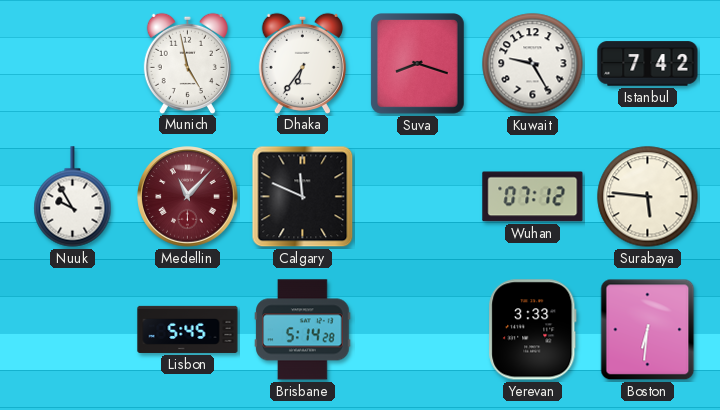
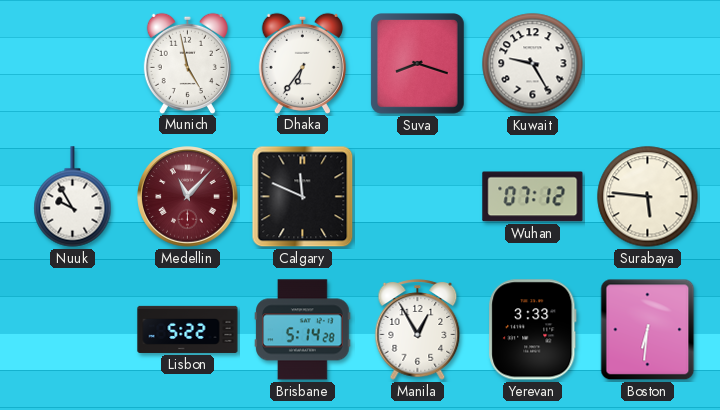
Istanbul: 7:42 -> none
Lisbon: 5:45 -> 5:22
Manila: none -> 12:55
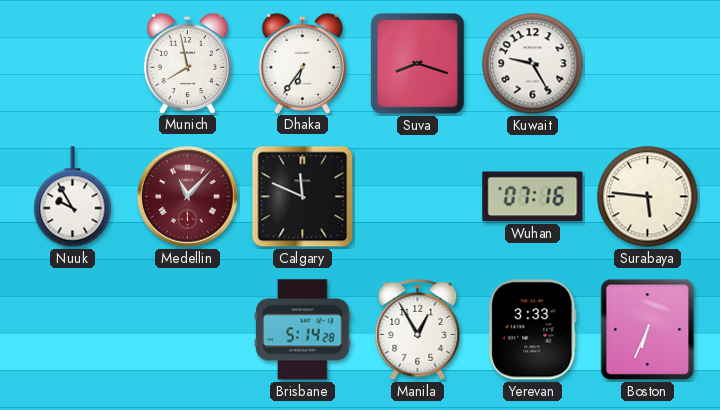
Munich: 4:58 -> 7:58
Wuhan: 07:12 -> 07:16
Lisbon: 5:22 -> none
Boston: 6:31 -> 6:34
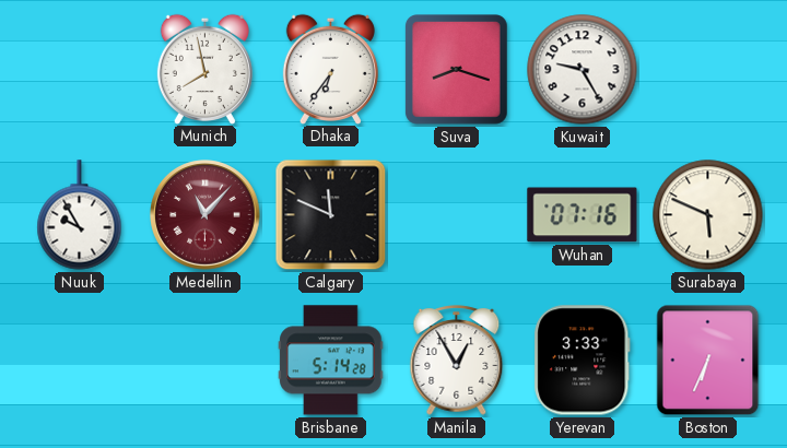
Surabaya: 5:46 -> 5:49
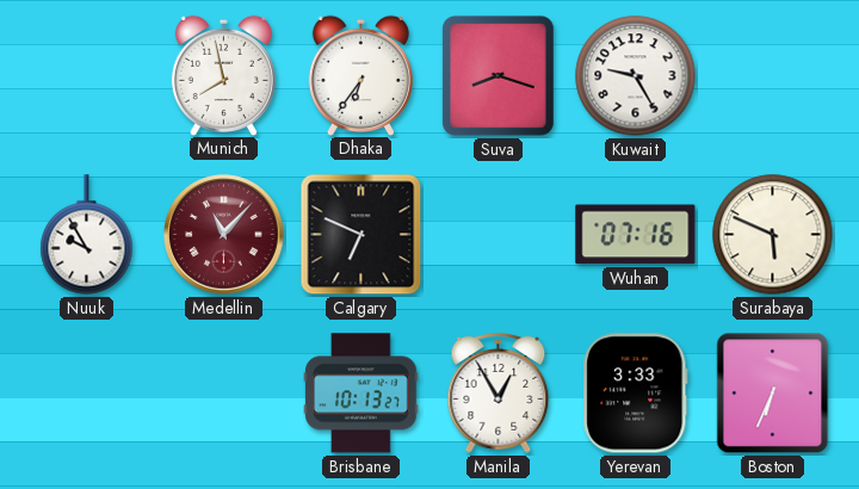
Calgary: 11:49 -> 6:49
Brisbane: 5:14 -> 10:13
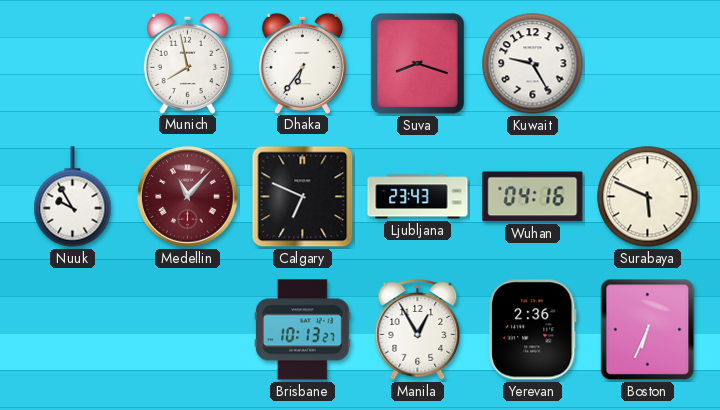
Ljubljana: none -> 23:43
Wuhan: 07:16 -> 04:16
Yerevan: 3:33 -> 2:36
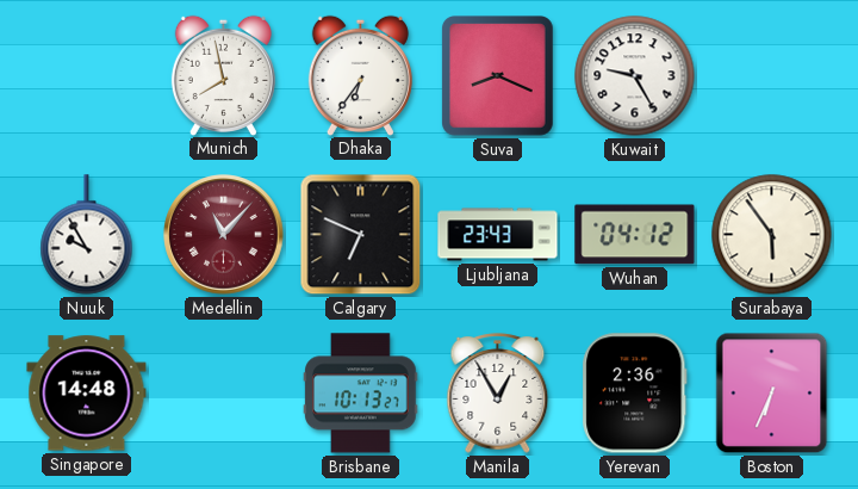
Suva: 8:18 -> 8:19
Wuhan: 04:16 -> 04:12
Surabaya: 5:49 -> 5:54
Singapore: none -> 14:48
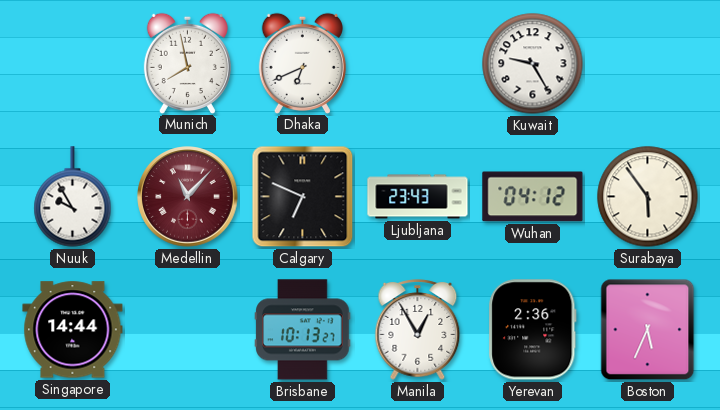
Dhaka: 6:36 -> 6:41
Suva: 8:19 -> none
Singapore: 14:48 -> 14:44
Boston: 6:34 -> 5:34
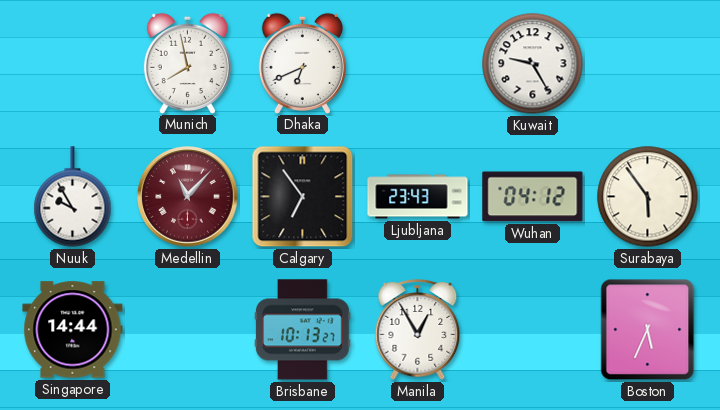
Calgary: 6:49 -> 6:54
Yerevan: 2:36 -> none
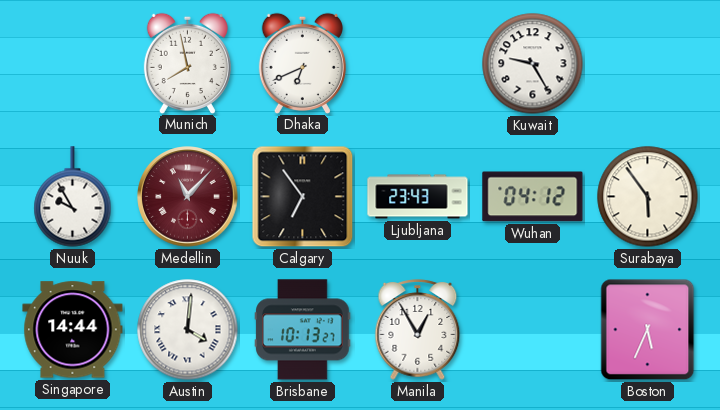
Austin: none -> 4:01
